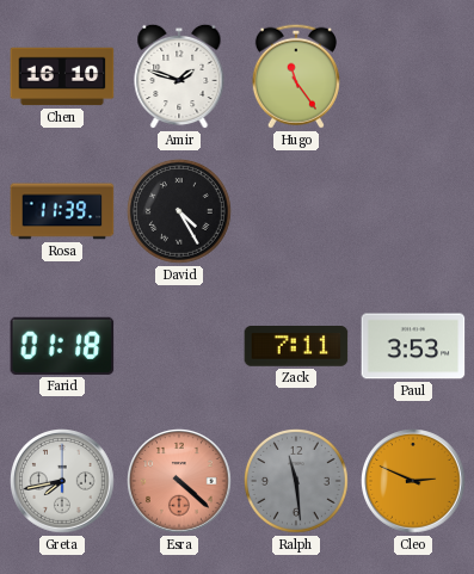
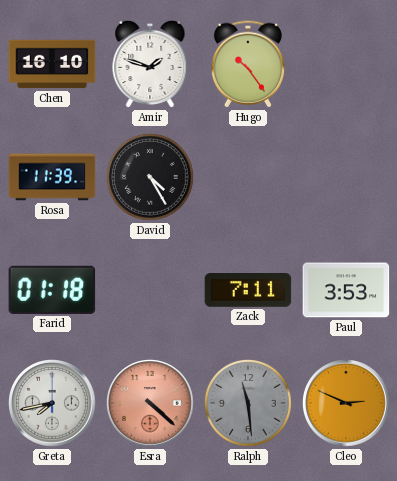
Hugo: 11:24 -> 10:24
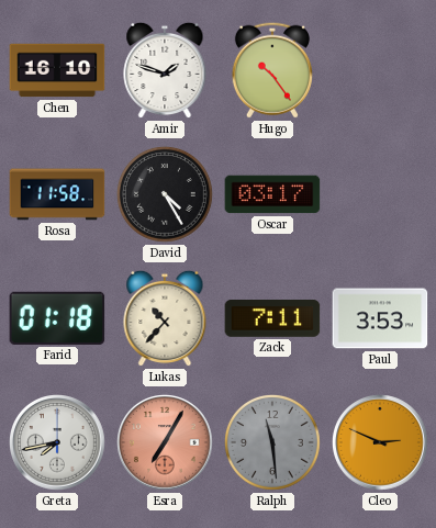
Rosa: 11:39 -> 11:58
Oscar: none -> 03:17
Lukas: none -> 10:37
Esra: 4:22 -> 7:05
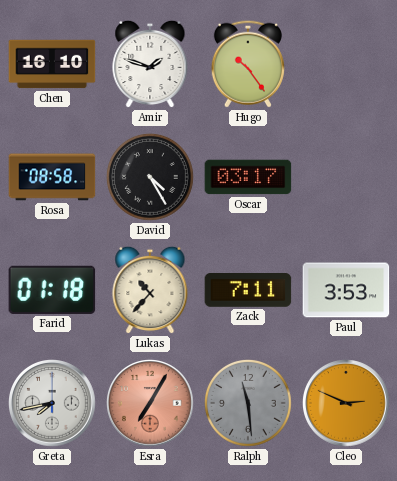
Rosa: 11:58 -> 08:58
